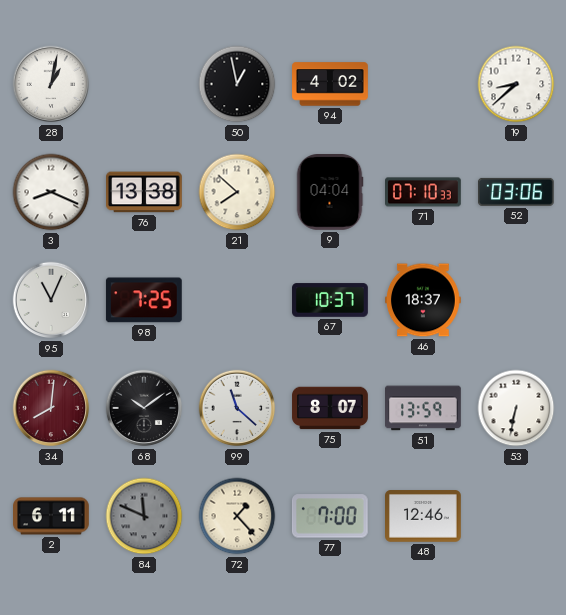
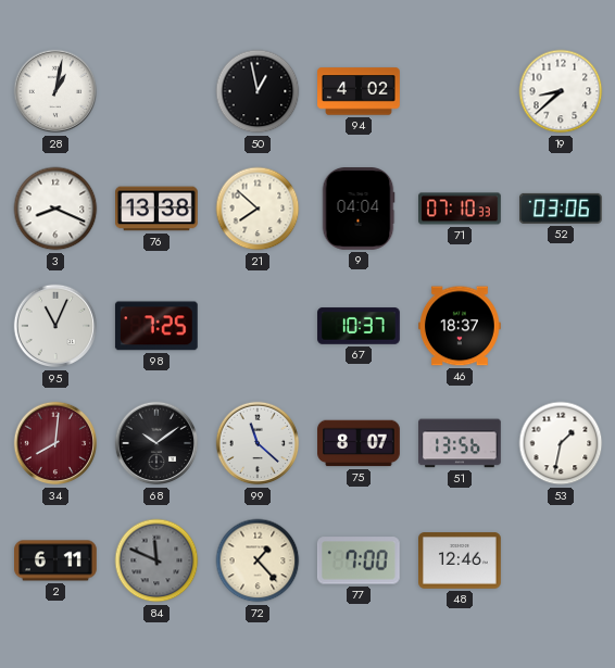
51: 13:59 -> 13:56
53: 6:32 -> 1:32
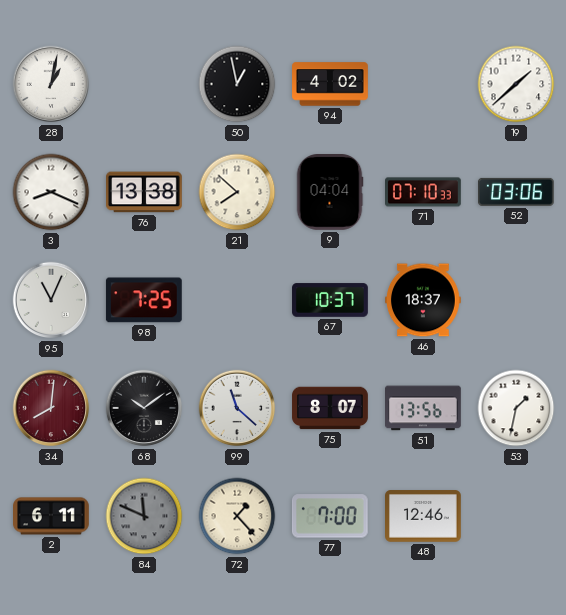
19: 8:38 -> 1:38
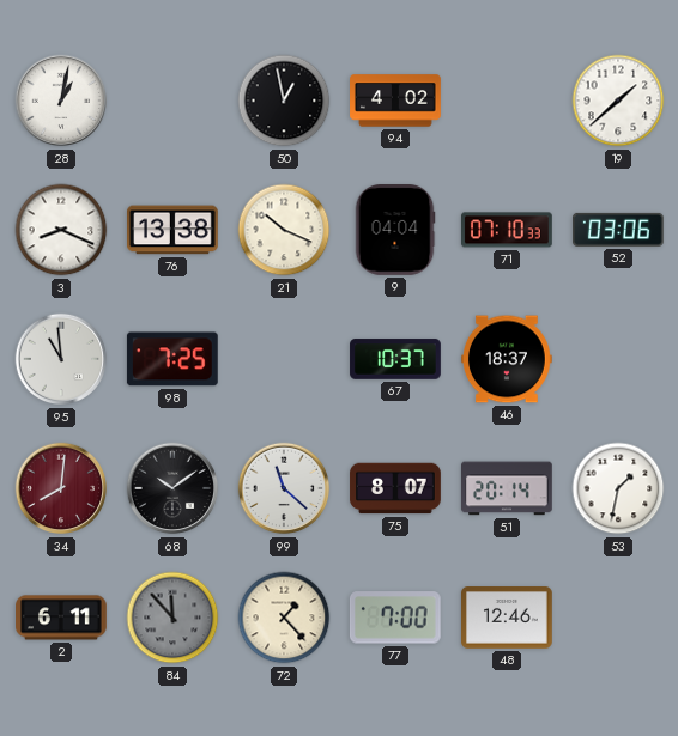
21: 7:52 -> 10:19
95: 11:04 -> 10:59
51: 13:56 -> 20:14
84: 11:49 -> 11:53
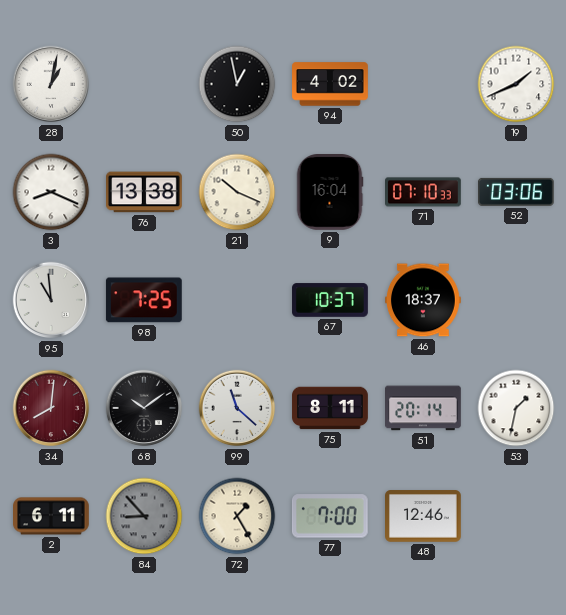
19: 1:38 -> 1:41
9: 04:04 -> 16:04
75: 8:07 -> 8:11
84: 11:53 -> 8:53
72: 1:23 -> 1:25
